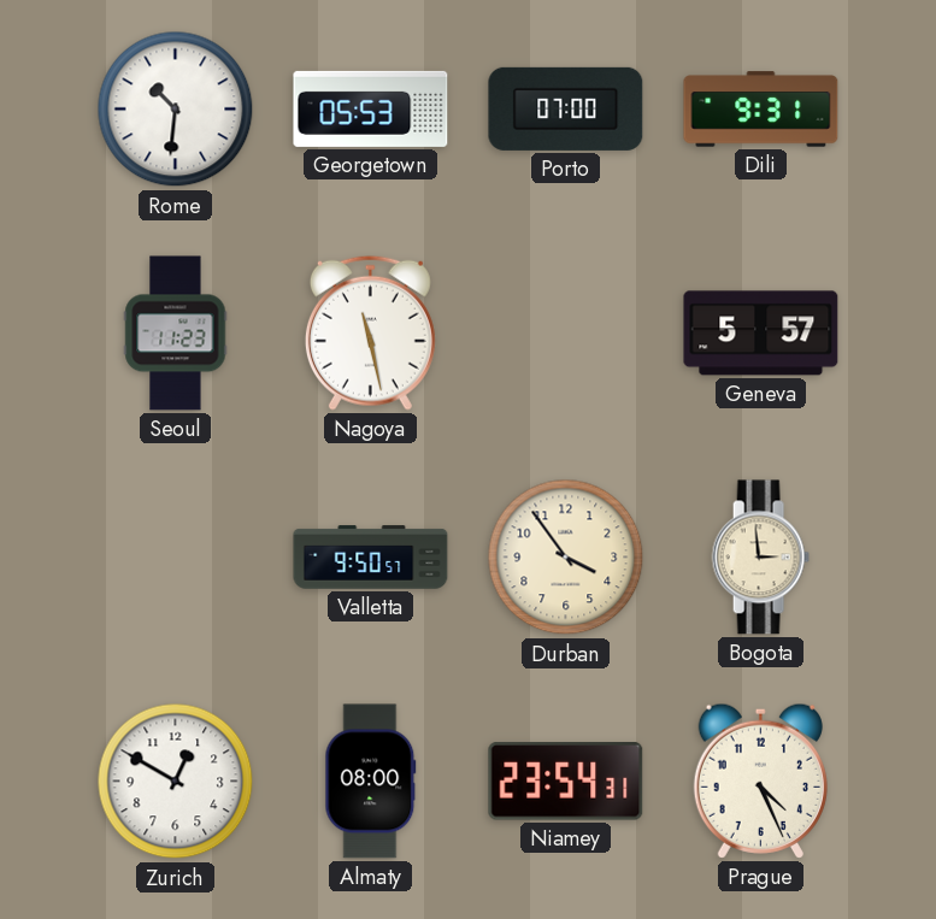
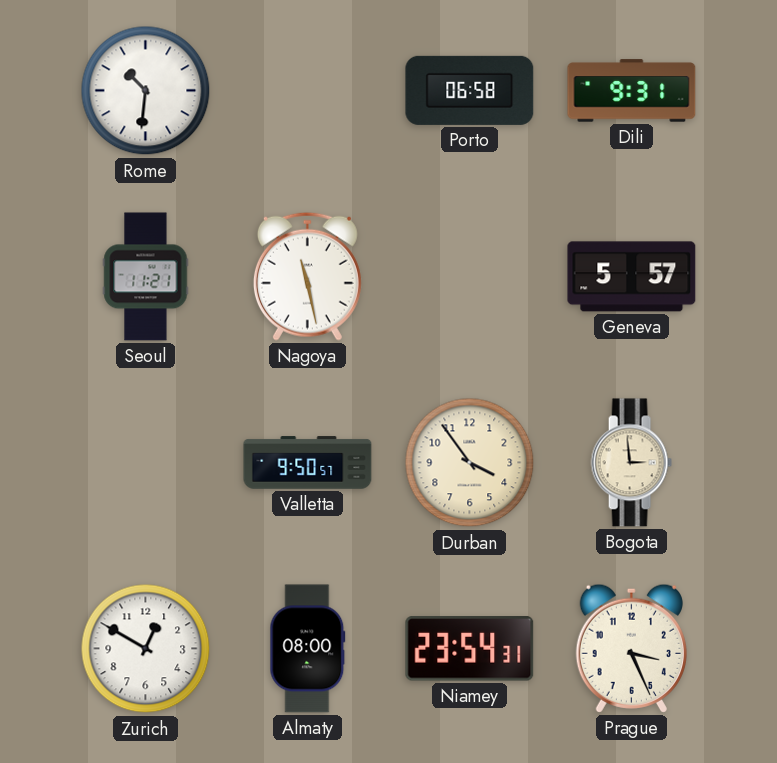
Georgetown: 05:53 -> none
Porto: 07:00 -> 06:58
Seoul: 11:23 -> 11:21
Prague: 4:26 -> 3:26
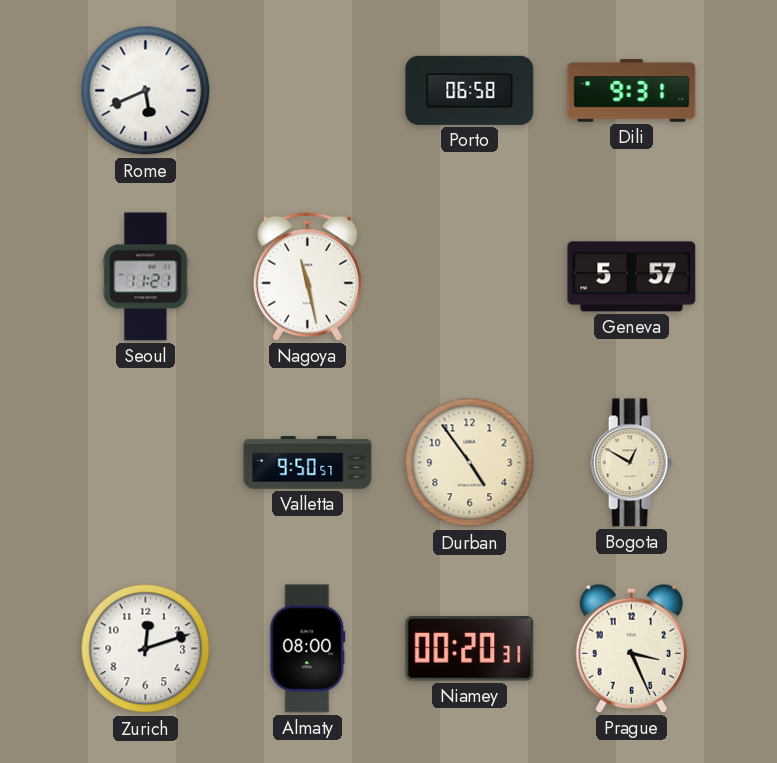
Rome: 10:31 -> 5:41
Durban: 3:54 -> 4:54
Bogota: 2:59 -> 12:50
Zurich: 12:50 -> 12:12
Niamey: 23:54 -> 00:20
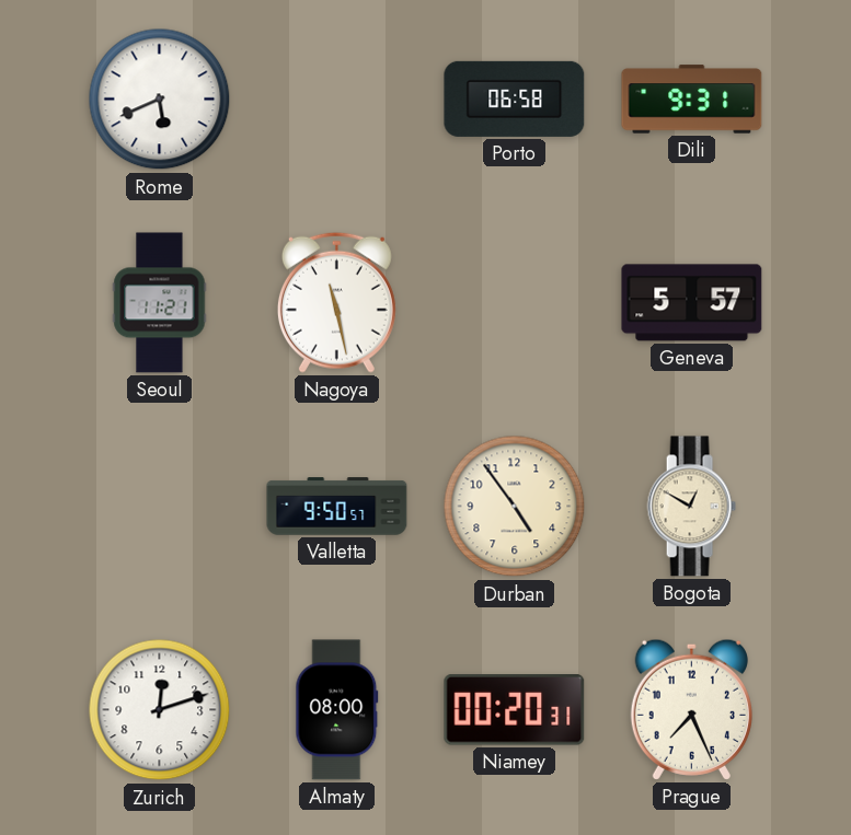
Prague: 3:26 -> 7:26
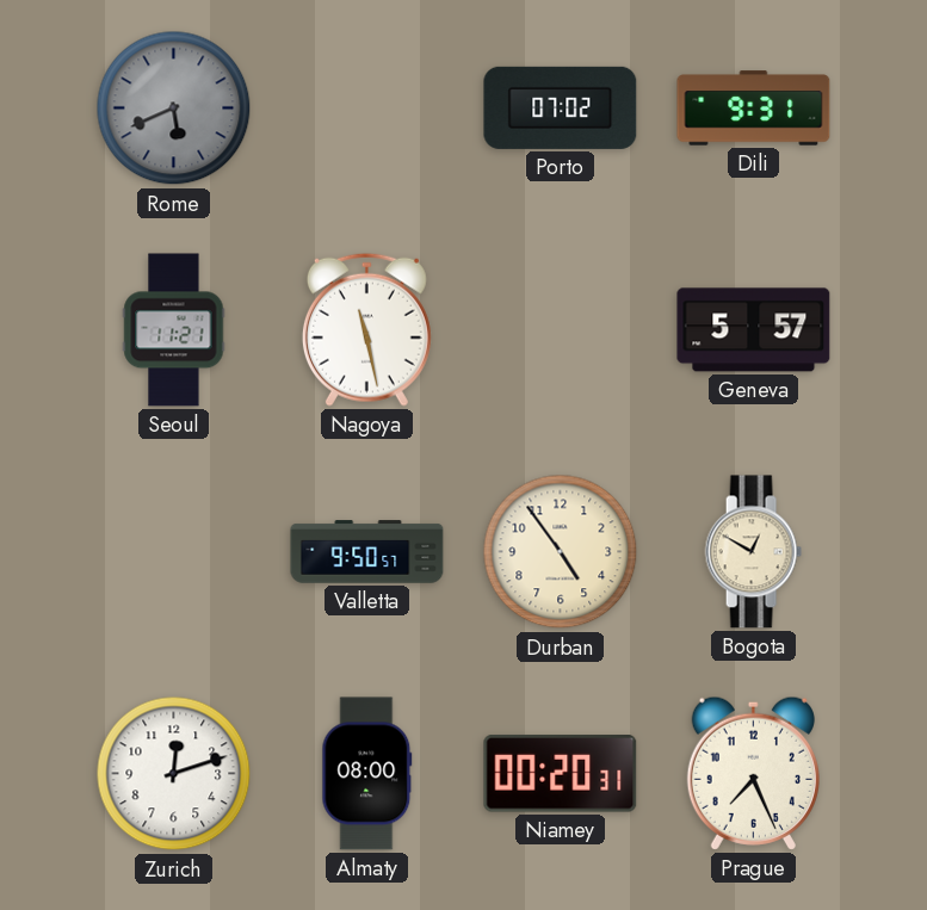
Rome dial: white -> grey
Porto: 06:58 -> 07:02
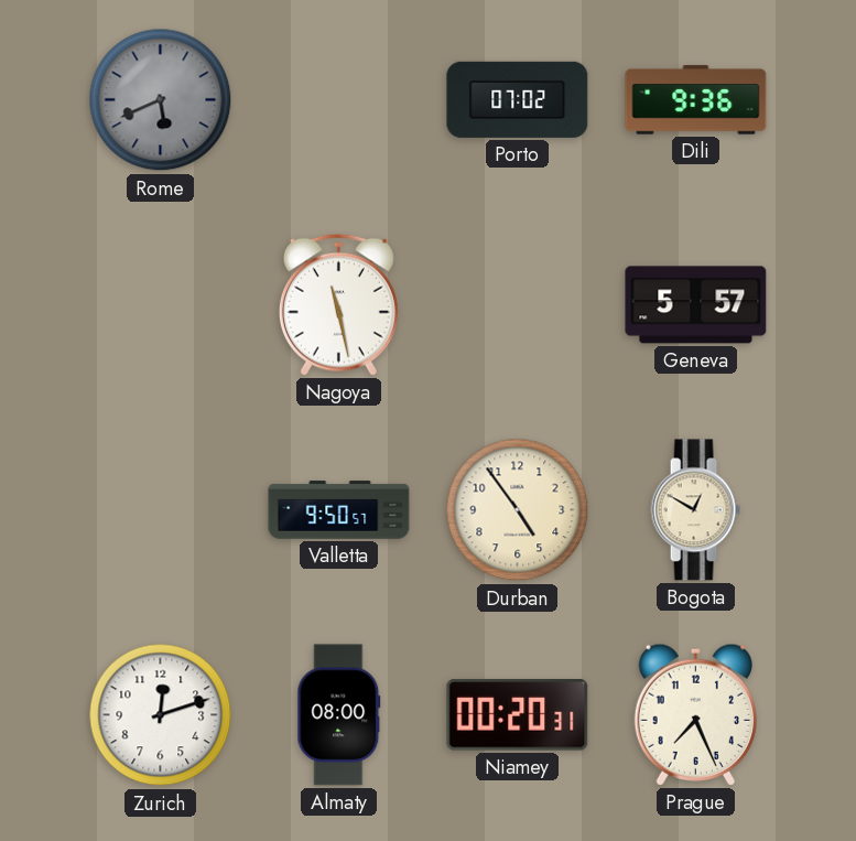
Dili: 9:31 -> 9:36
Seoul: 11:21 -> none
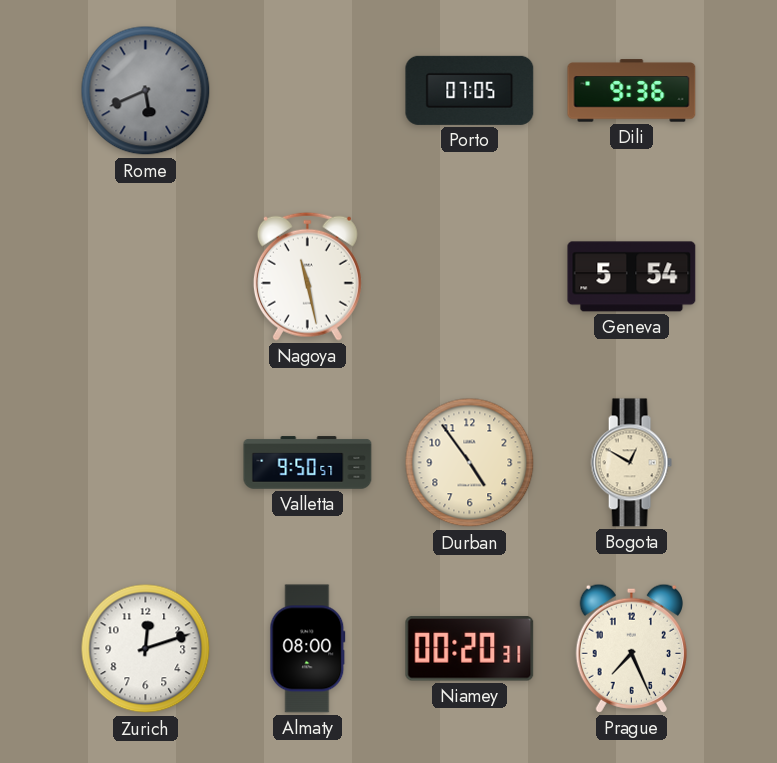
Porto: 07:02 -> 07:05
Geneva: 5:57 -> 5:54
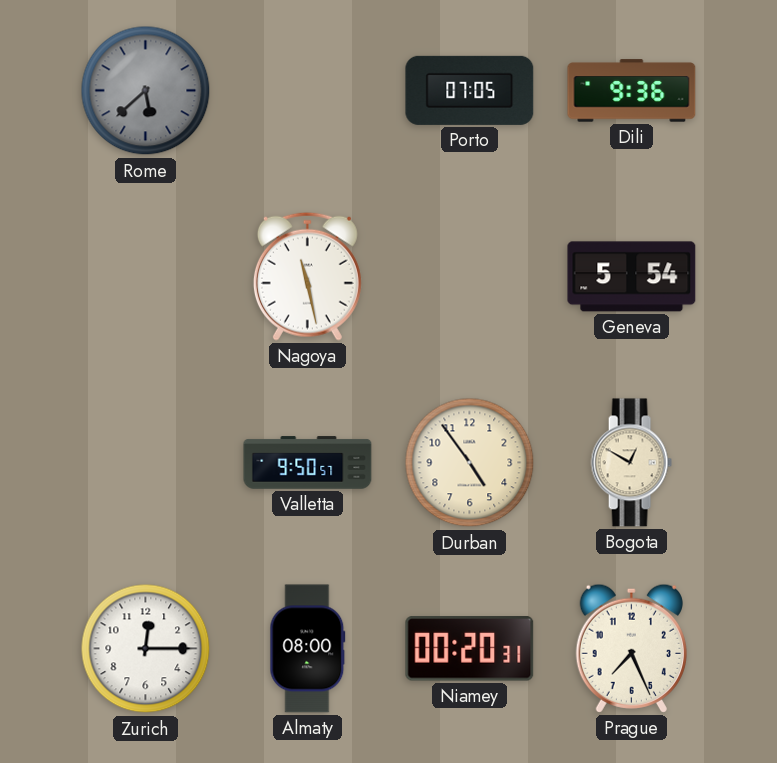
Rome: 5:41 -> 5:38
Zurich: 12:12 -> 12:15
